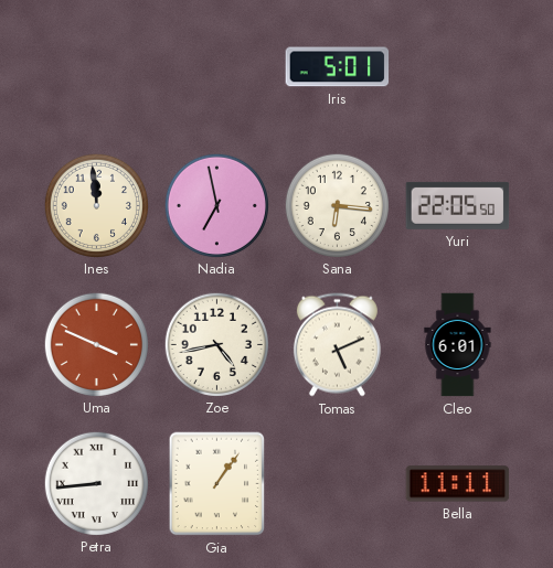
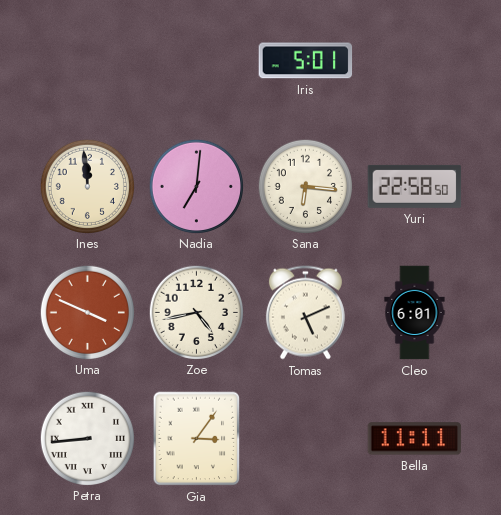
Nadia: 6:58 -> 7:01
Yuri: 22:05 -> 22:58
Gia: 1:06 -> 3:06
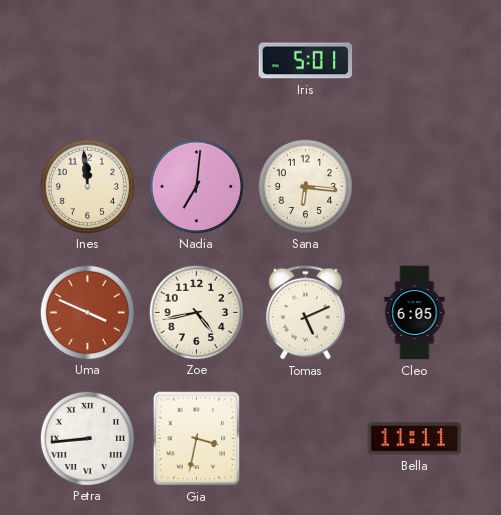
Yuri: 22:58 -> none
Cleo: 6:01 -> 6:05
Gia: 3:06 -> 3:32
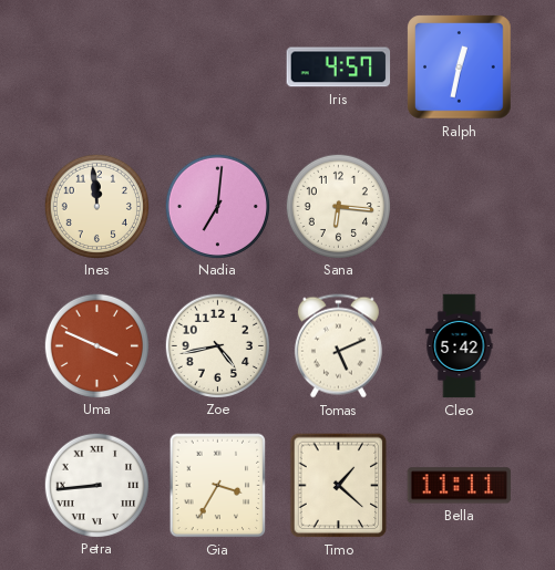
Iris: 5:01 -> 4:57
Ralph: none -> 12:32
Cleo: 6:05 -> 5:42
Gia: 3:32 -> 3:35
Timo: none -> 1:22
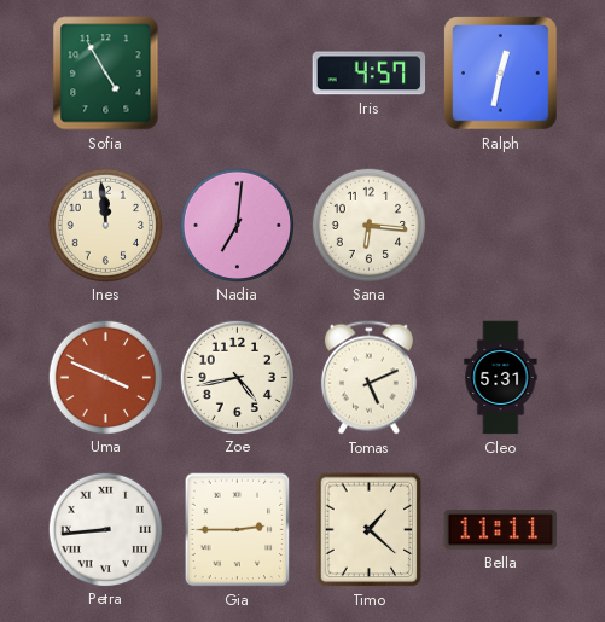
Sofia: none -> 4:55
Cleo: 5:42 -> 5:31
Gia: 3:35 -> 2:45
